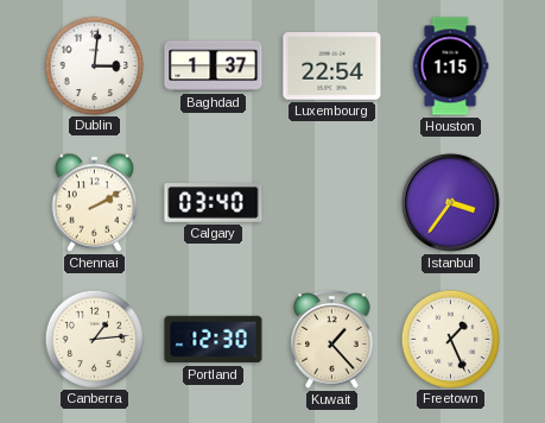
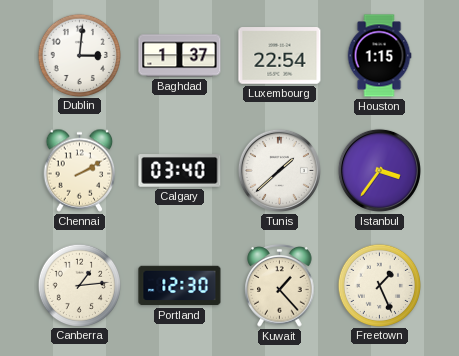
Tunis: none -> 1:38
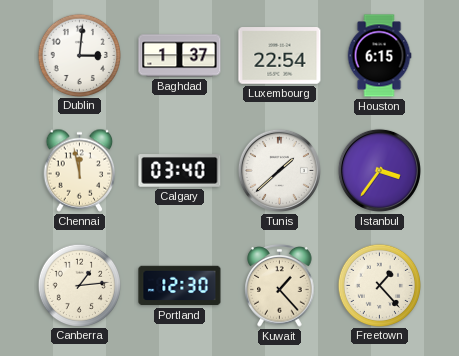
Houston: 1:15 -> 6:15
Chennai: 2:10 -> 11:58
Freetown: 1:26 -> 1:23
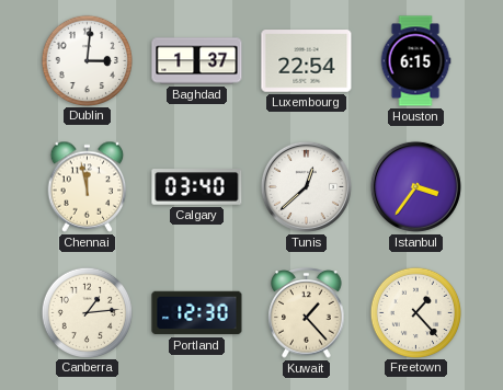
Tunis: 1:38 -> 12:38
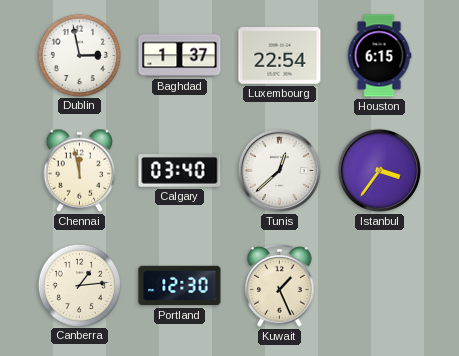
Dublin: 3:01 -> 2:58
Kuwait: 1:23 -> 1:26
Freetown: 1:23 -> none
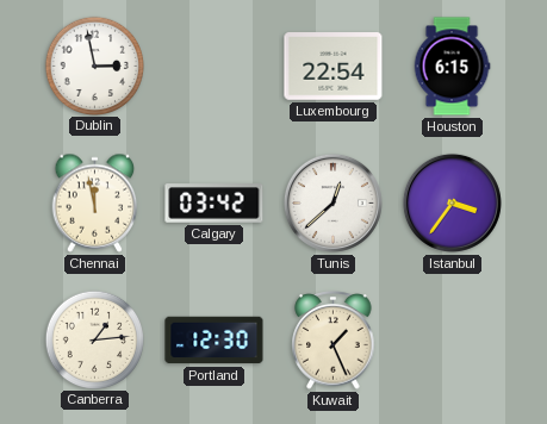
Baghdad: 1:37 -> none
Calgary: 03:40 -> 03:42
